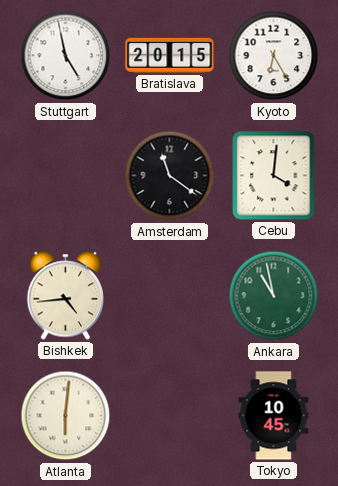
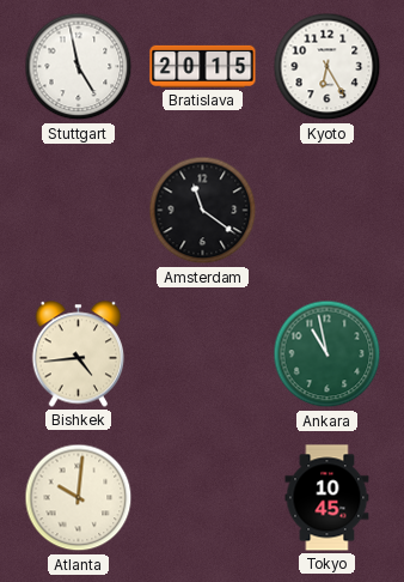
Cebu: 4:01 -> none
Atlanta: 6:01 -> 10:01
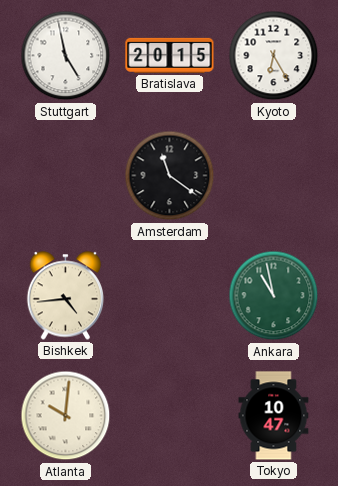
Tokyo: 10:45 -> 10:47
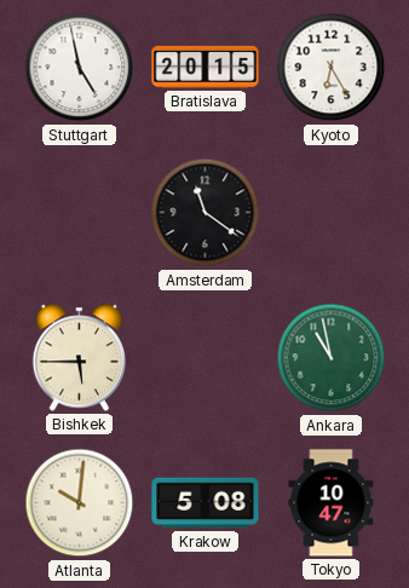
Bishkek: 4:44 -> 5:45
Krakow: none -> 5:08
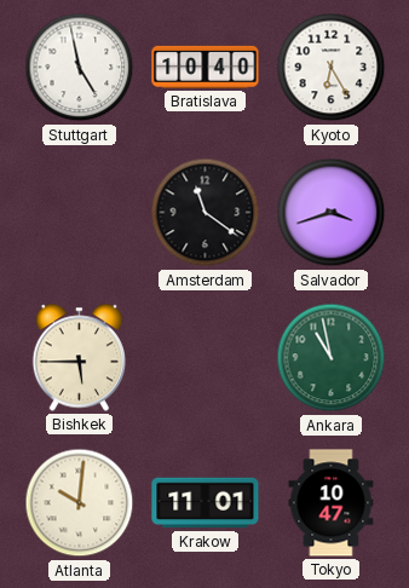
Bratislava: 20:15 -> 10:40
Salvador: none -> 3:42
Krakow: 5:08 -> 11:01
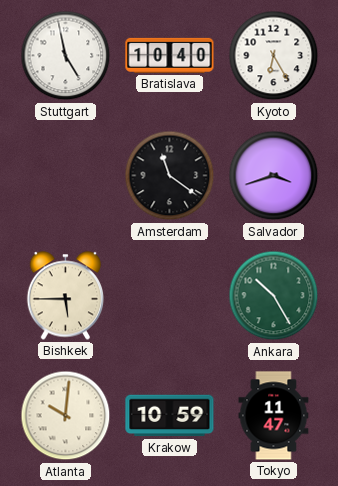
Ankara: 10:58 -> 10:25
Krakow: 11:01 -> 10:59
Tokyo: 10:47 -> 11:47
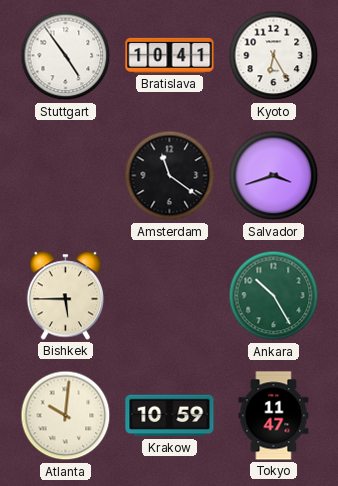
Stuttgart: 4:58 -> 4:54
Bratislava: 10:40 -> 10:41
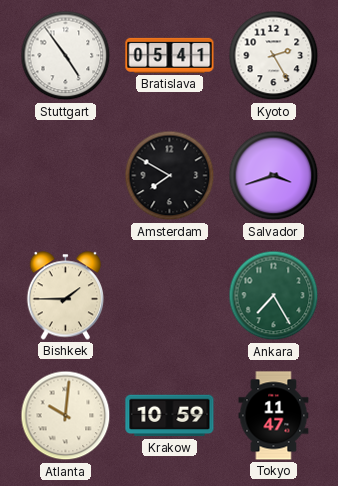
Bratislava: 10:41 -> 05:41
Kyoto: 6:25 -> 2:25
Amsterdam: 11:21 -> 7:50
Bishkek: 5:45 -> 1:45
Ankara: 10:25 -> 7:25
